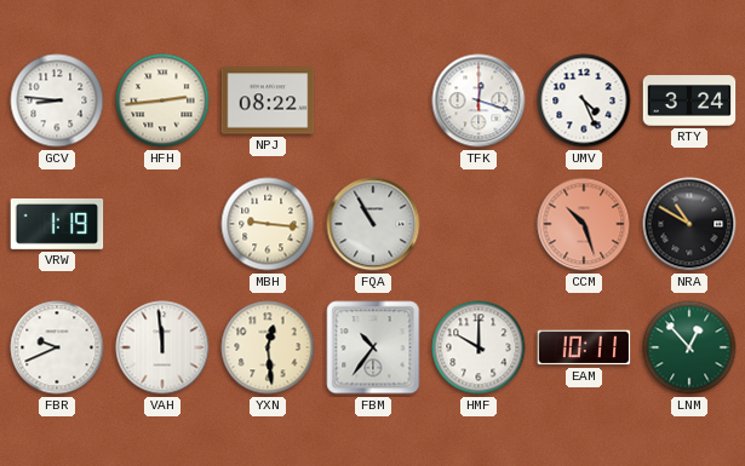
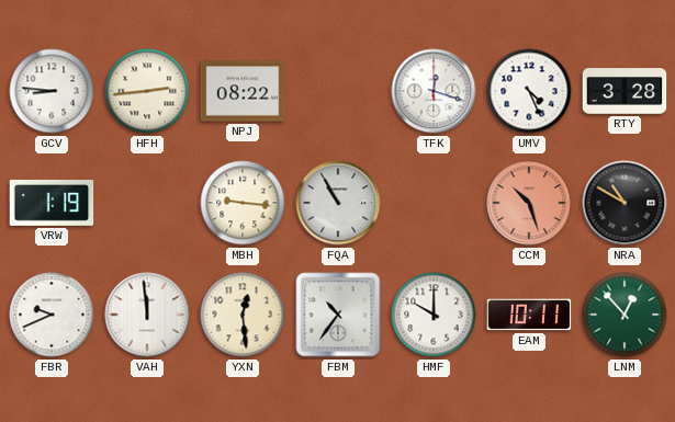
RTY: 3:24 -> 3:28
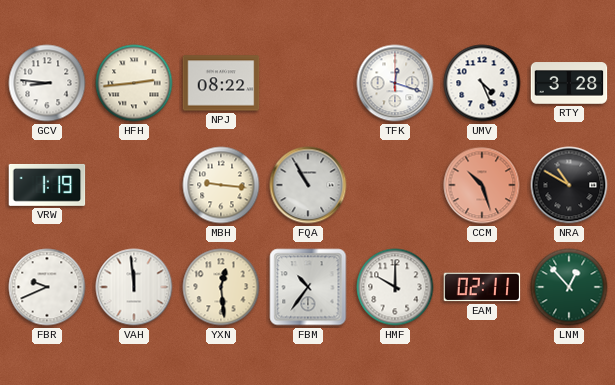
EAM: 10:11 -> 02:11
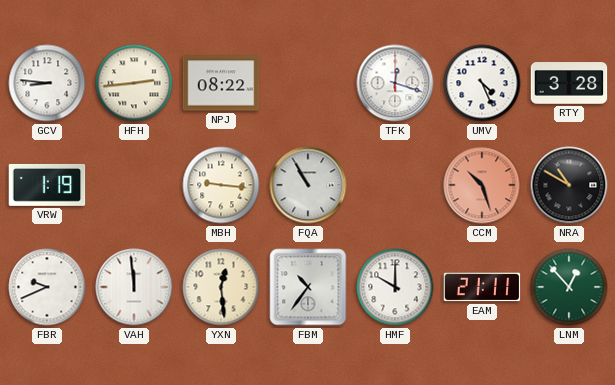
EAM: 02:11 -> 21:11
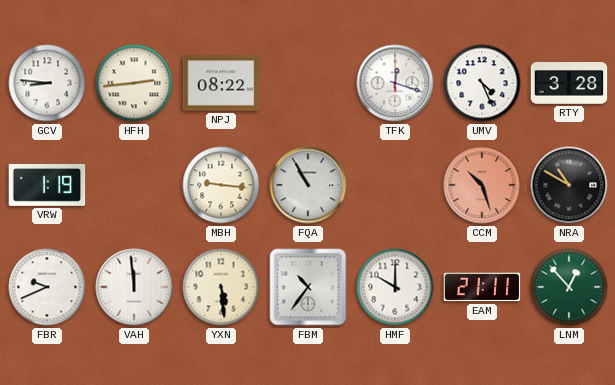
YXN: 12:29 -> 5:29
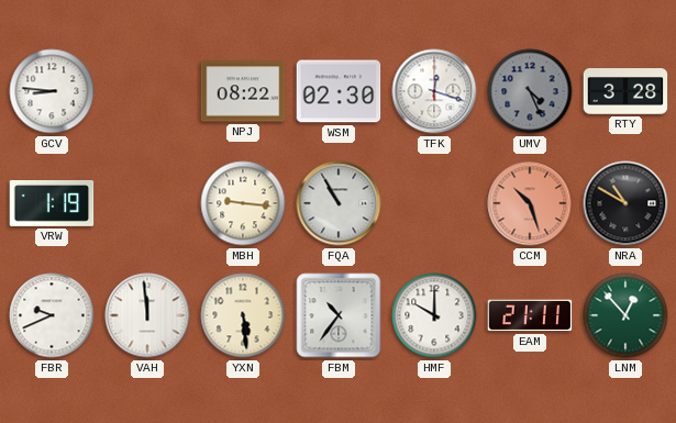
HFH: 2:44 -> none
WSM: none -> 02:30
UMV dial: white -> grey
